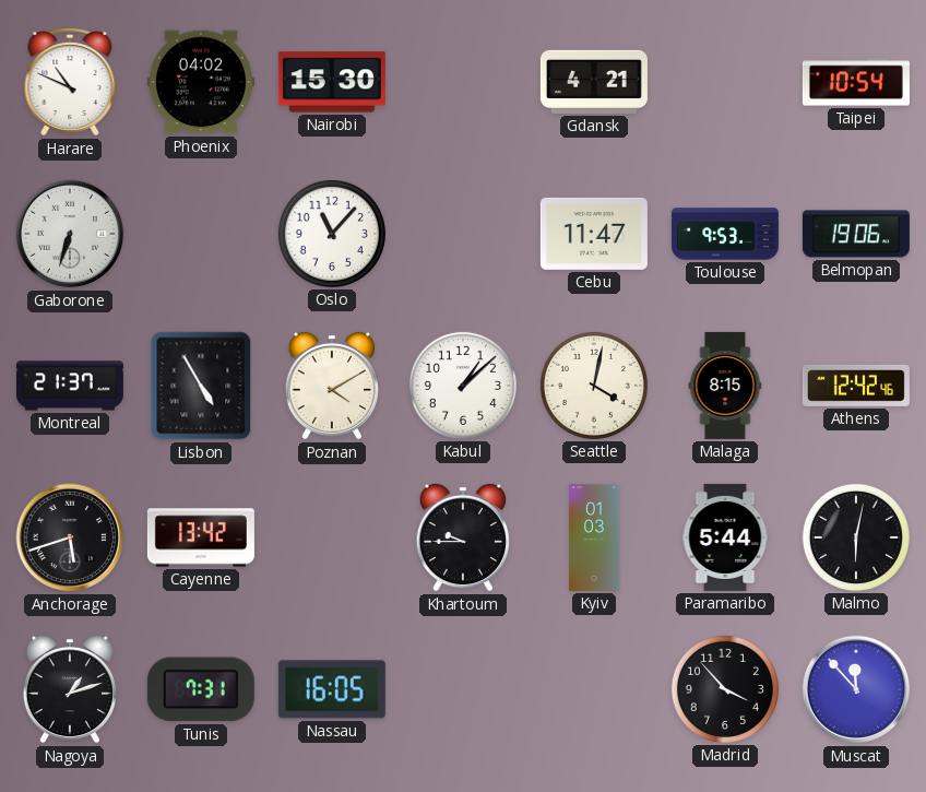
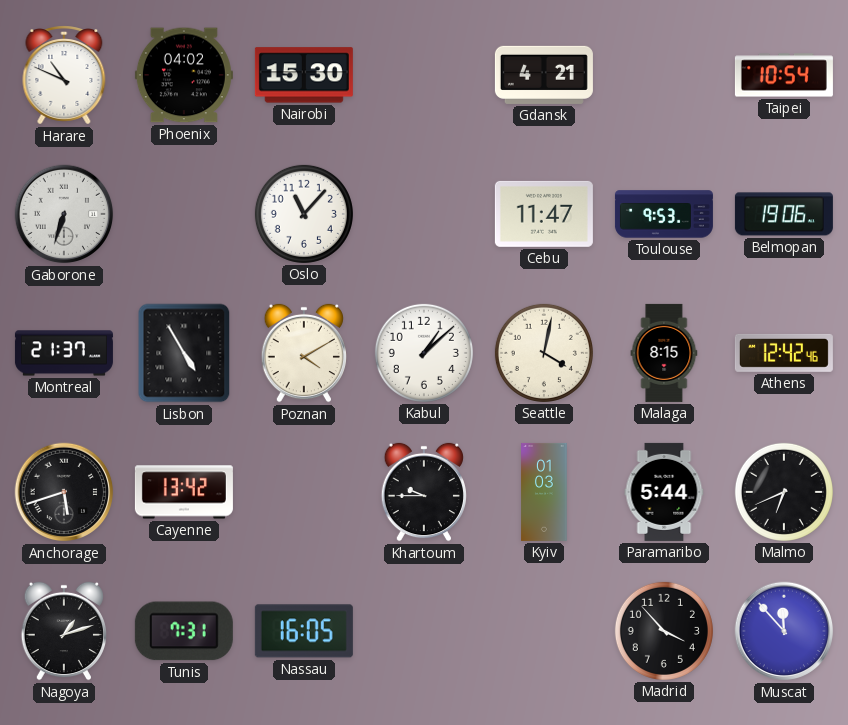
Malmo: 6:02 -> 6:41
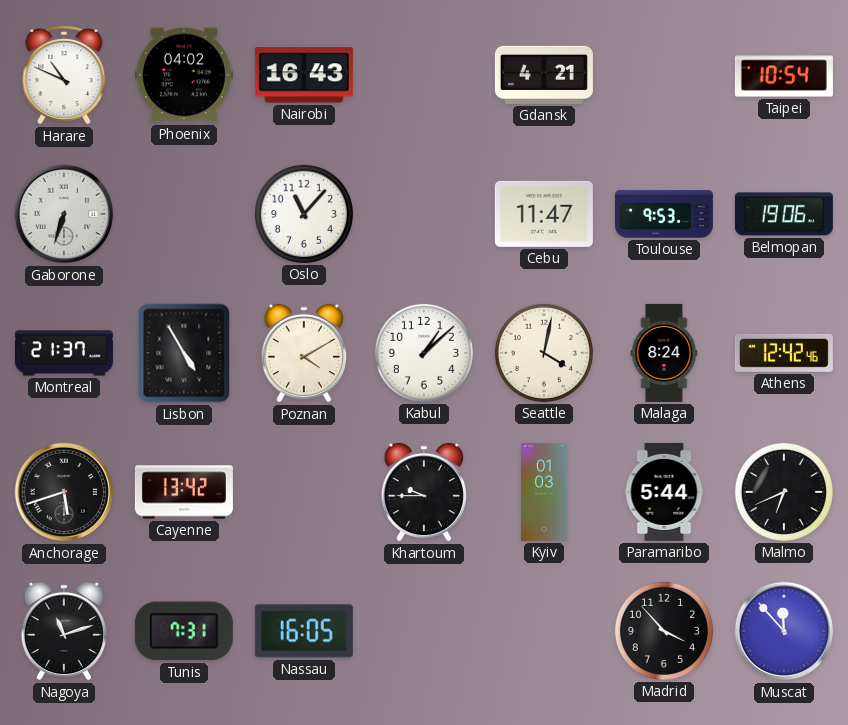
Nairobi: 15:30 -> 16:43
Malaga: 8:15 -> 8:24
Nagoya: 1:12 -> 11:12
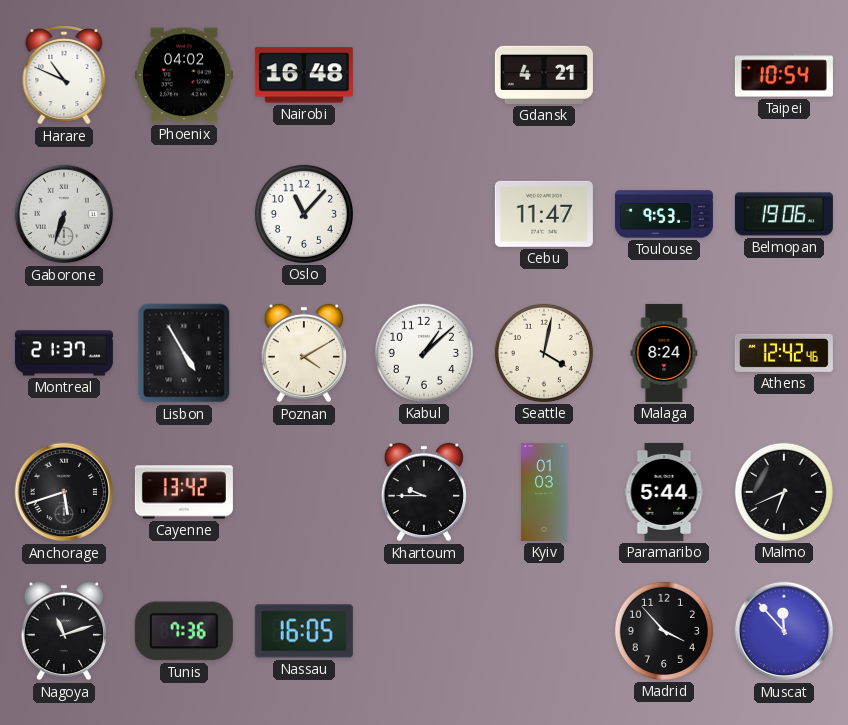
Nairobi: 16:43 -> 16:48
Tunis: 7:31 -> 7:36
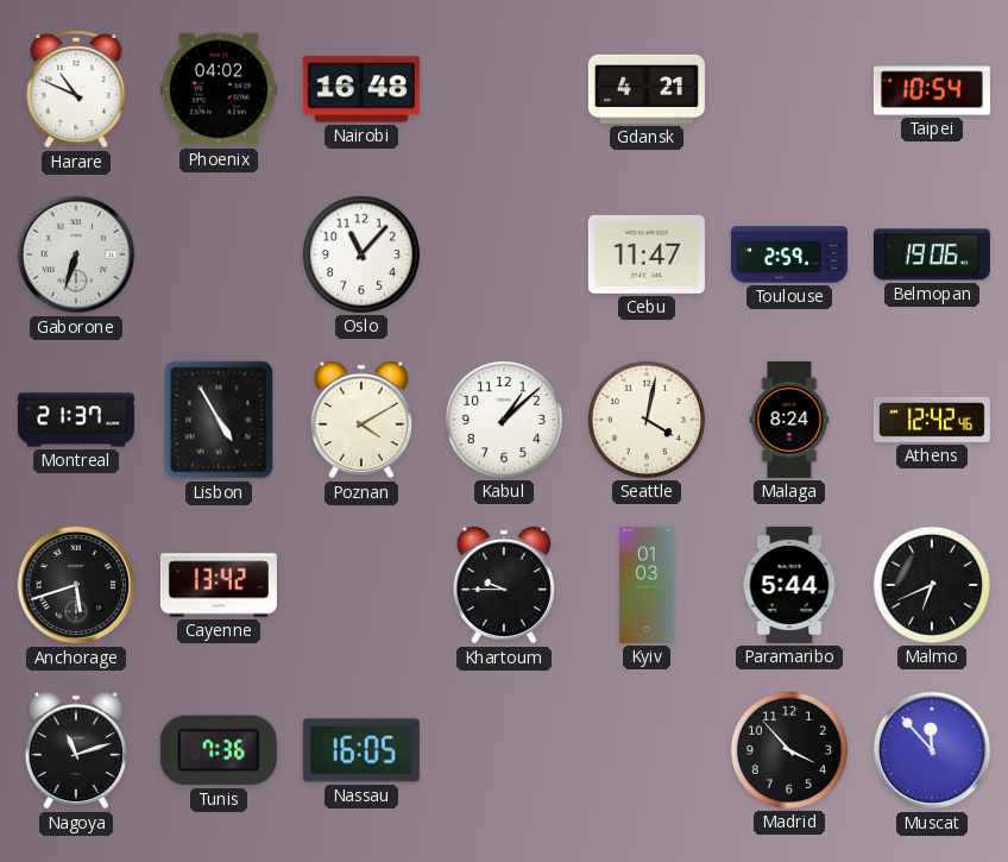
Toulouse: 9:53 -> 2:59
